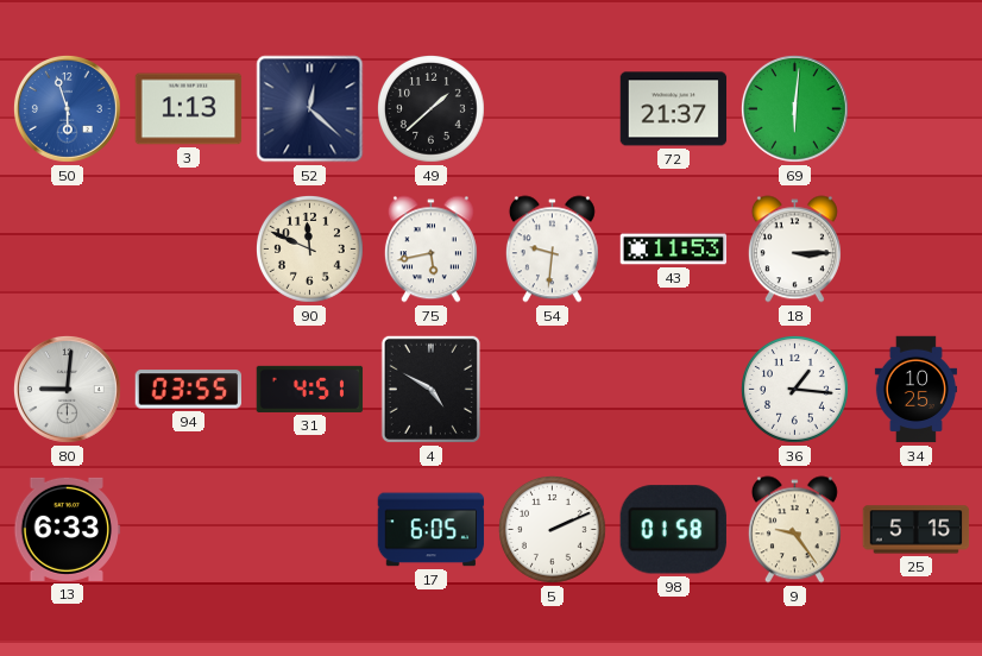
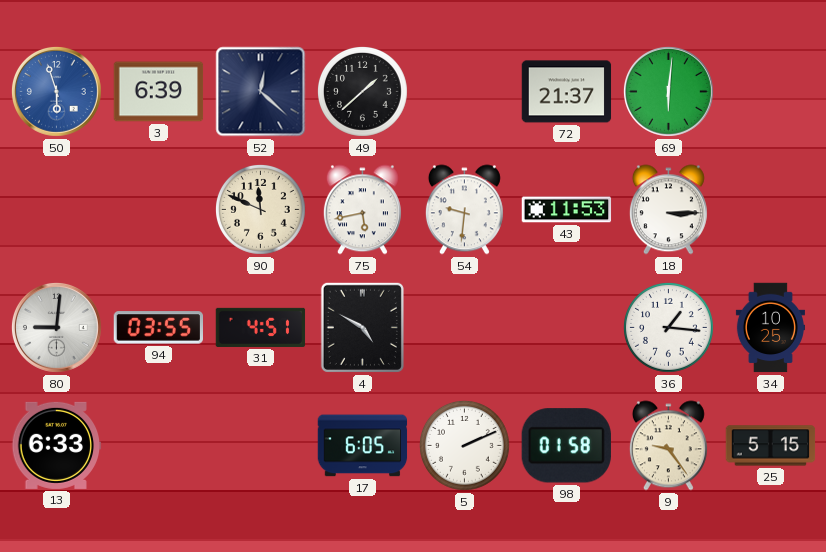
3: 1:13 -> 6:39
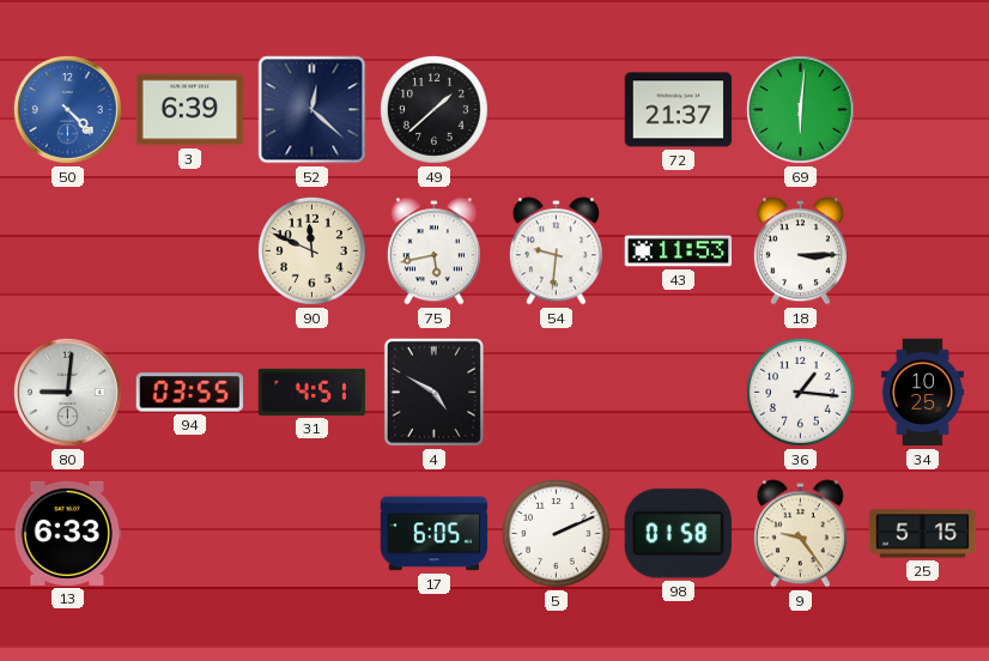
50: 5:57 -> 4:23
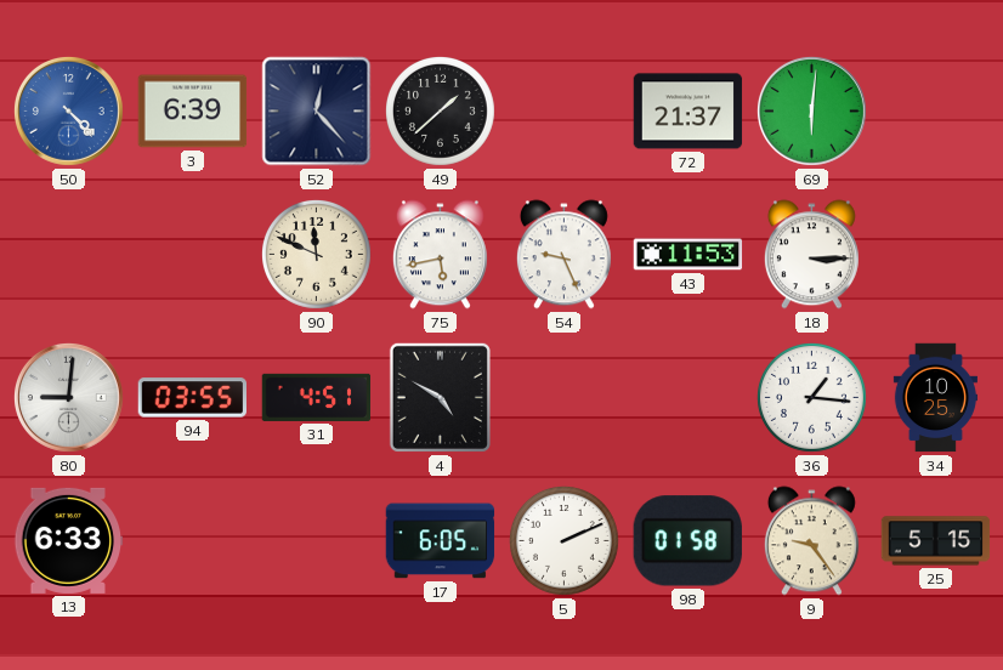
52: 12:22 -> 12:23
54: 9:31 -> 9:26
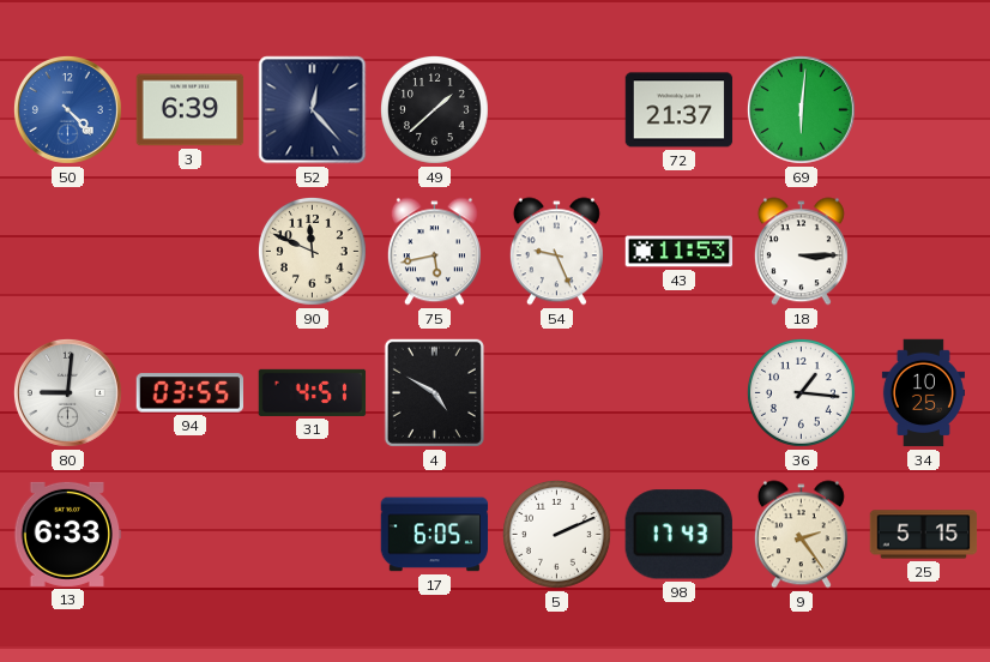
98: 01:58 -> 17:43
9: 9:24 -> 2:24
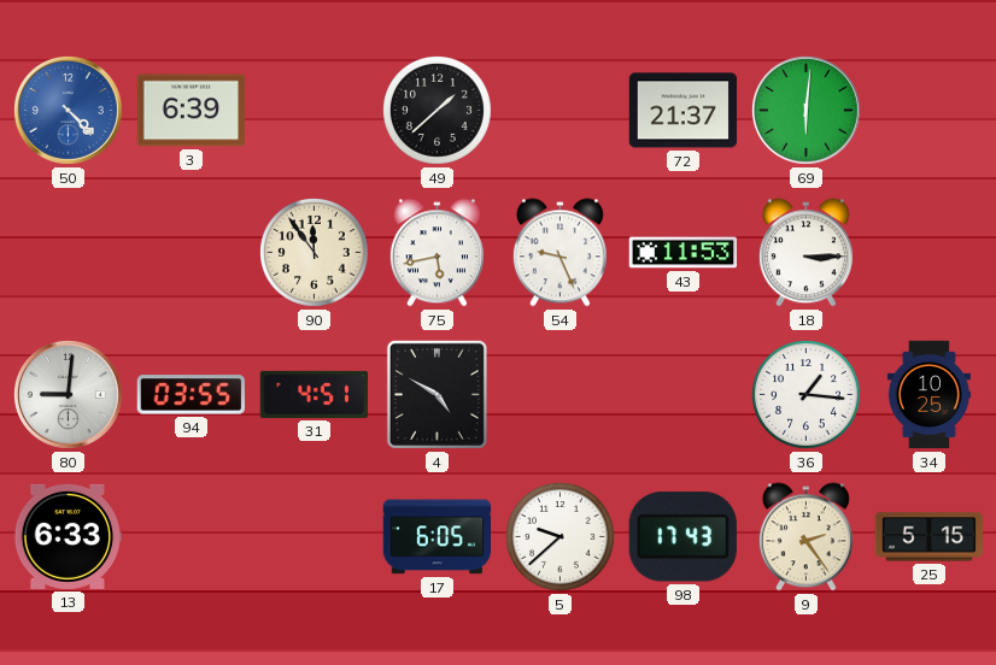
52: 12:23 -> none
90: 11:49 -> 11:54
5: 2:11 -> 9:38
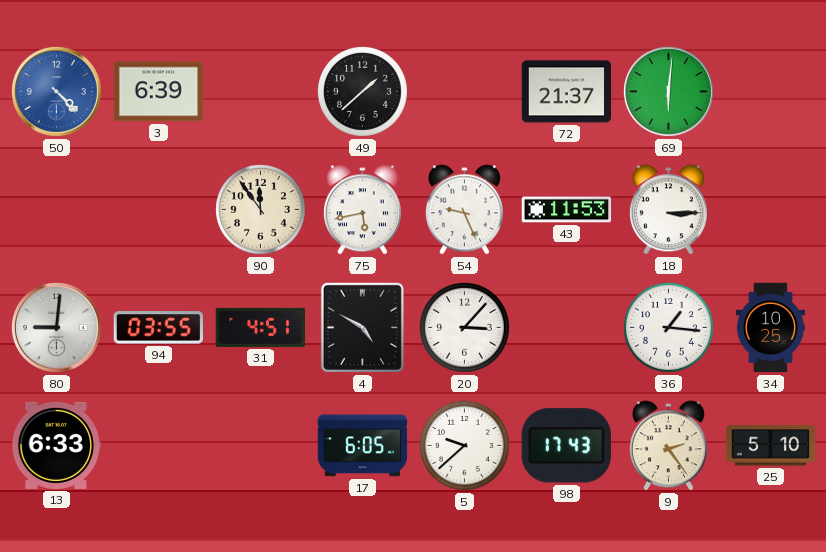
20: none -> 3:07
25: 5:15 -> 5:10
